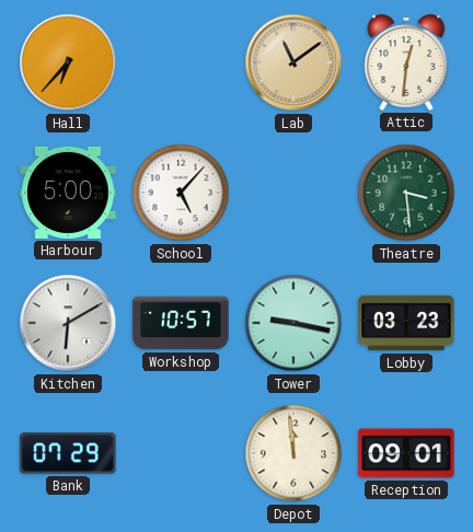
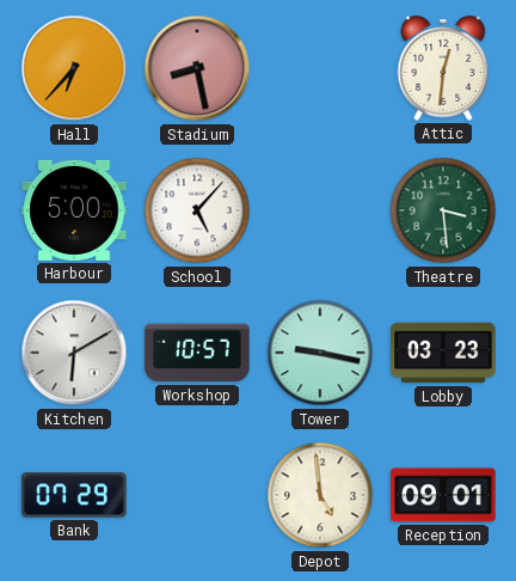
Stadium: none -> 8:28
Lab: 11:09 -> none
Depot: 11:59 -> 4:59
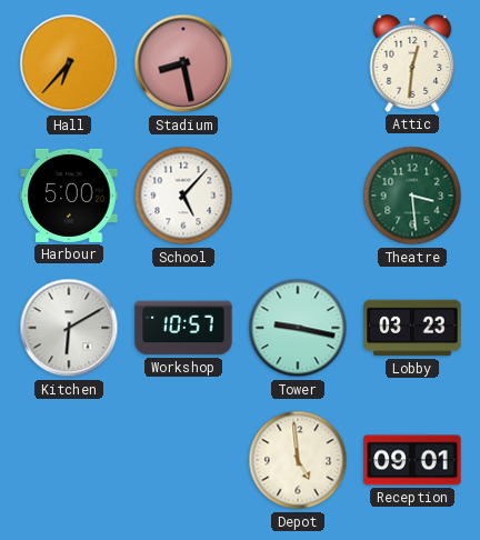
Bank: 07:29 -> none
